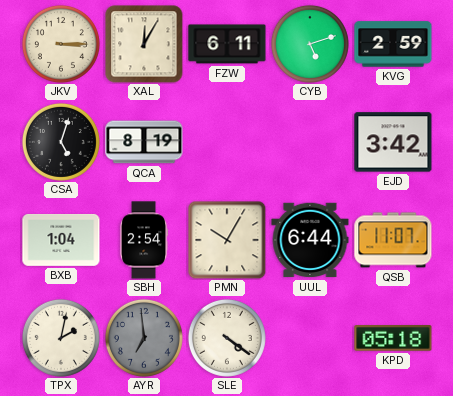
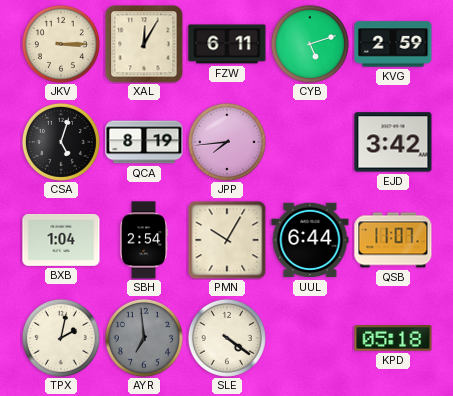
JPP: none -> 7:44
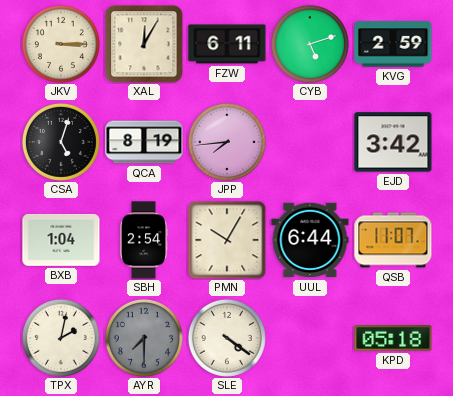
AYR: 6:59 -> 7:30
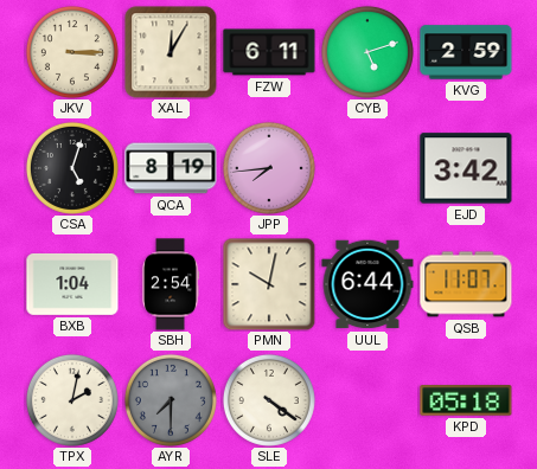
PMN: 10:05 -> 10:02
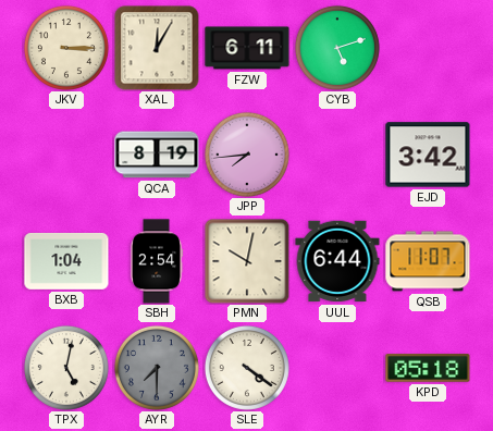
KVG: 2:59 -> none
CSA: 5:03 -> none
TPX: 2:02 -> 5:02
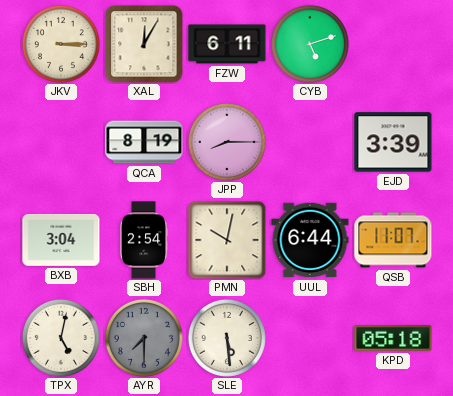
JPP: 7:44 -> 8:15
EJD: 3:42 -> 3:39
BXB: 1:04 -> 3:04
SLE: 4:21 -> 5:29
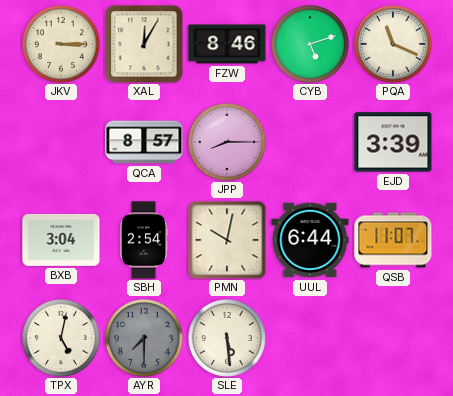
FZW: 6:11 -> 8:46
PQA: none -> 11:19
QCA: 8:19 -> 8:57
KPD: 05:18 -> none
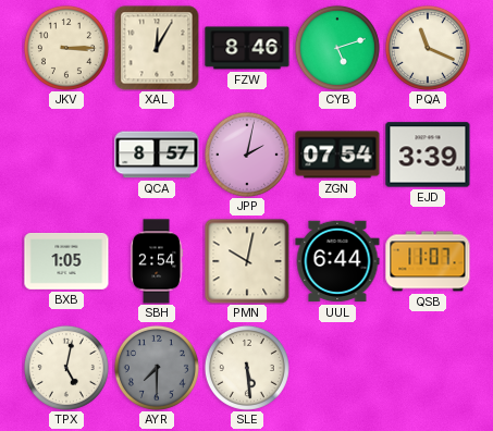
JPP: 8:15 -> 2:02
ZGN: none -> 07:54
BXB: 3:04 -> 1:05
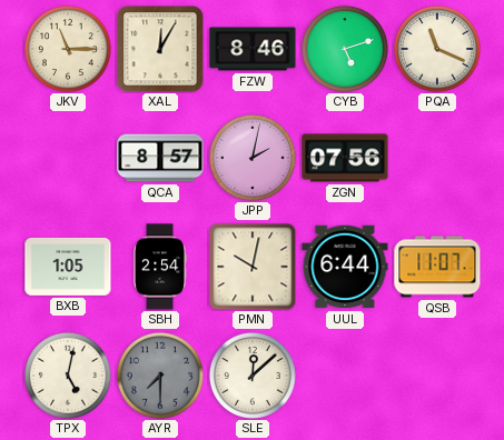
JKV: 3:15 -> 11:15
ZGN: 07:54 -> 07:56
EJD: 3:39 -> none
SLE: 5:29 -> 12:08
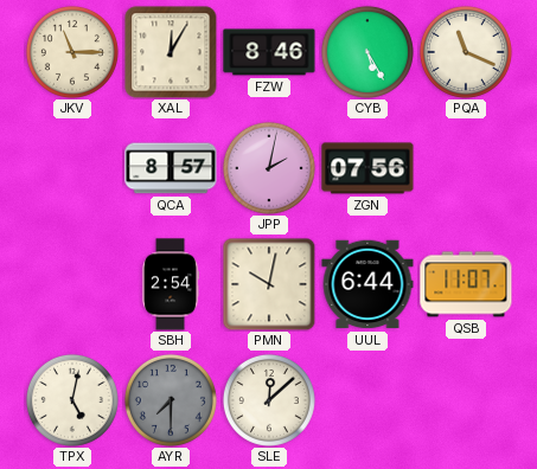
CYB: 5:12 -> 5:25
BXB: 1:05 -> none
